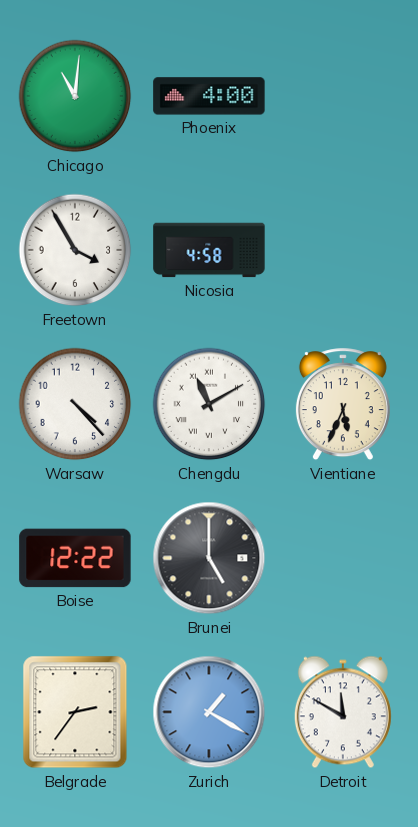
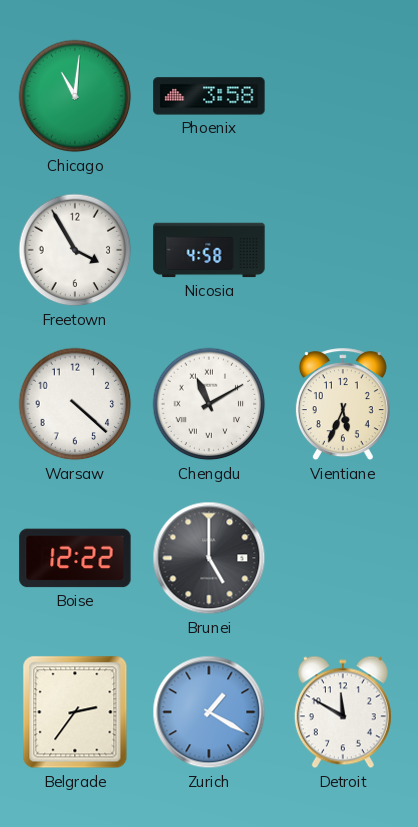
Phoenix: 4:00 -> 3:58
Warsaw: 4:23 -> 4:22
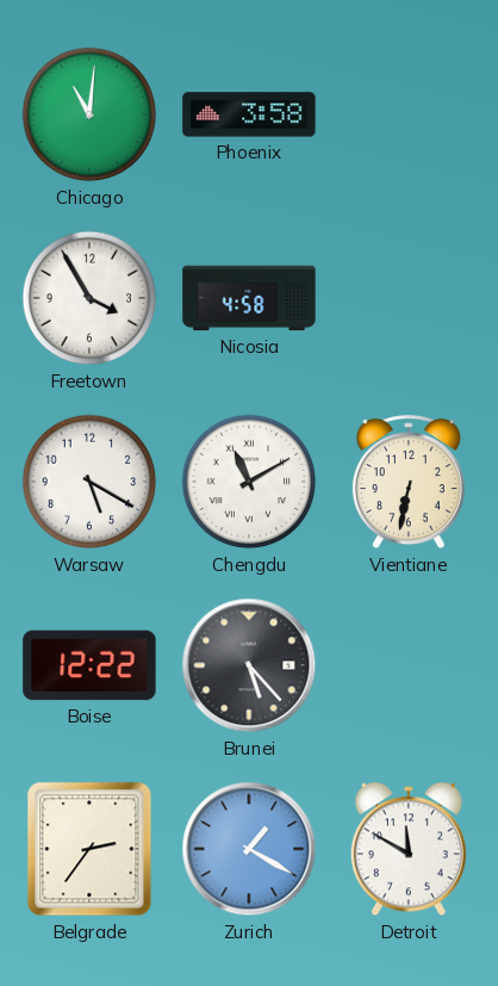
Warsaw: 4:22 -> 5:20
Vientiane: 5:34 -> 6:32
Brunei: 5:00 -> 5:23
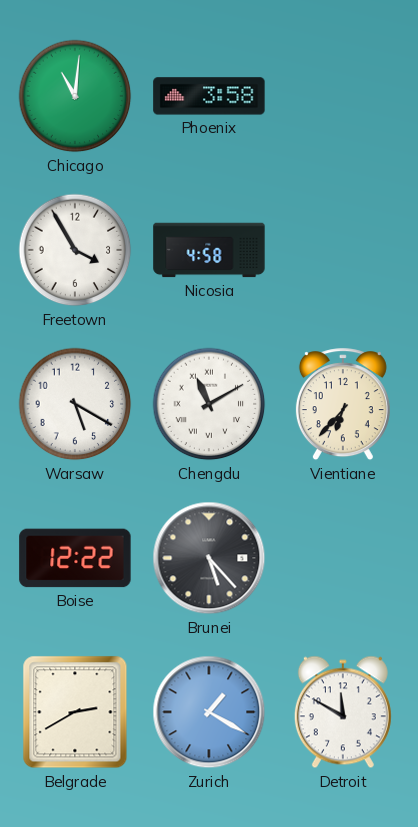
Vientiane: 6:32 -> 6:37
Belgrade: 2:36 -> 2:40
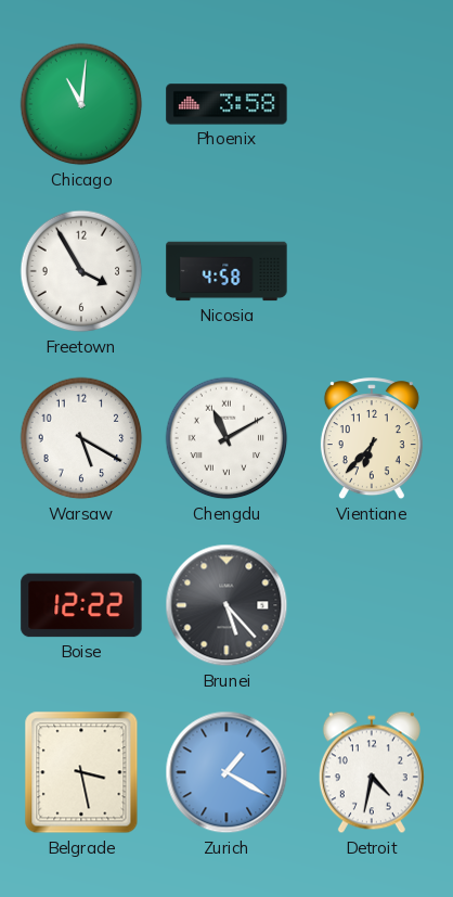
Belgrade: 2:40 -> 3:28
Detroit: 11:50 -> 4:32
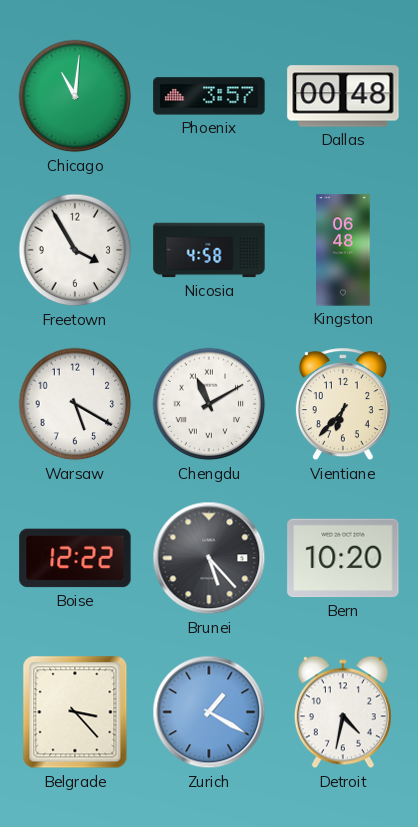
Phoenix: 3:58 -> 3:57
Dallas: none -> 00:48
Kingston: none -> 06:48
Bern: none -> 10:20
Belgrade: 3:28 -> 3:23
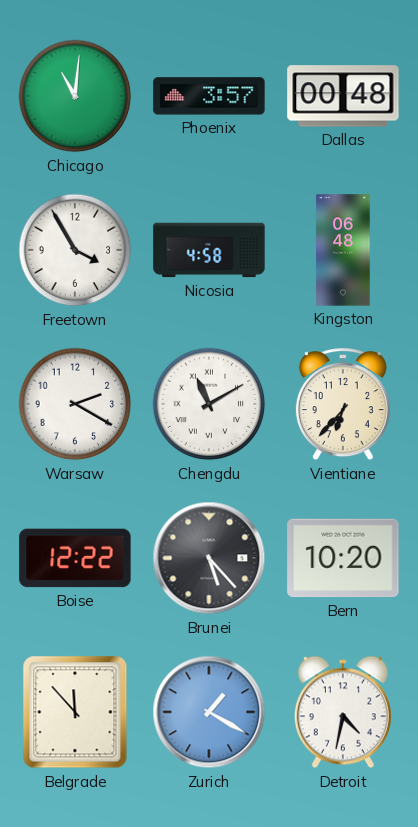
Warsaw: 5:20 -> 2:20
Belgrade: 3:23 -> 11:53
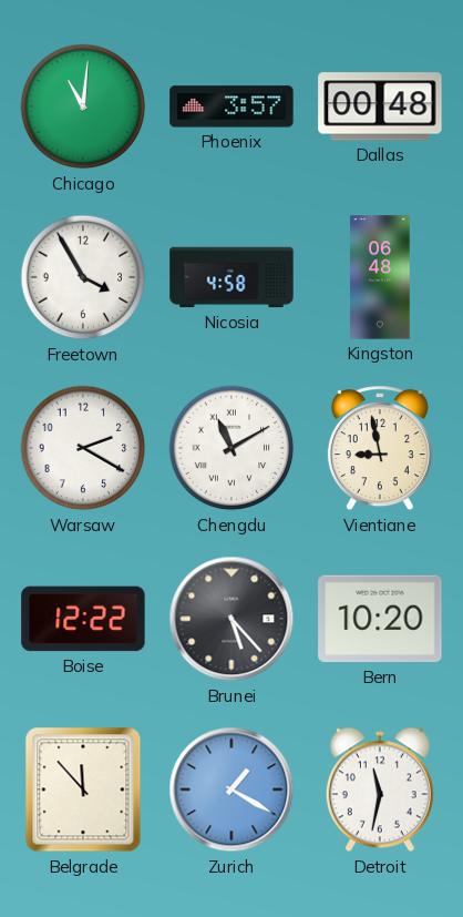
Vientiane: 6:37 -> 8:58
Detroit: 4:32 -> 11:32
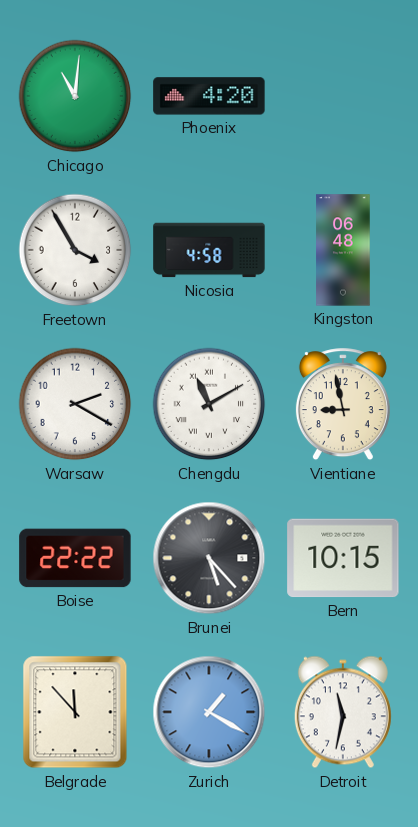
Phoenix: 3:57 -> 4:20
Dallas: 00:48 -> none
Boise: 12:22 -> 22:22
Bern: 10:20 -> 10:15
